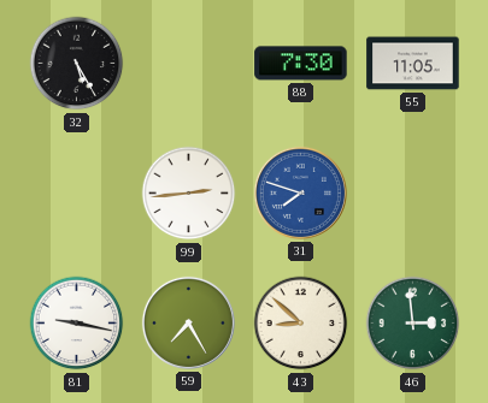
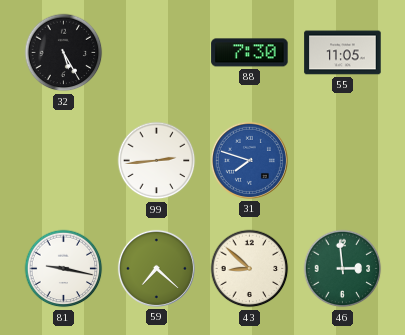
59: 7:25 -> 7:22
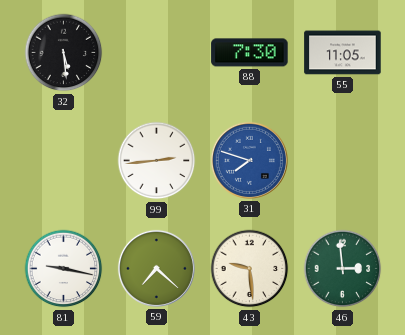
32: 5:25 -> 5:29
43: 8:52 -> 9:29
